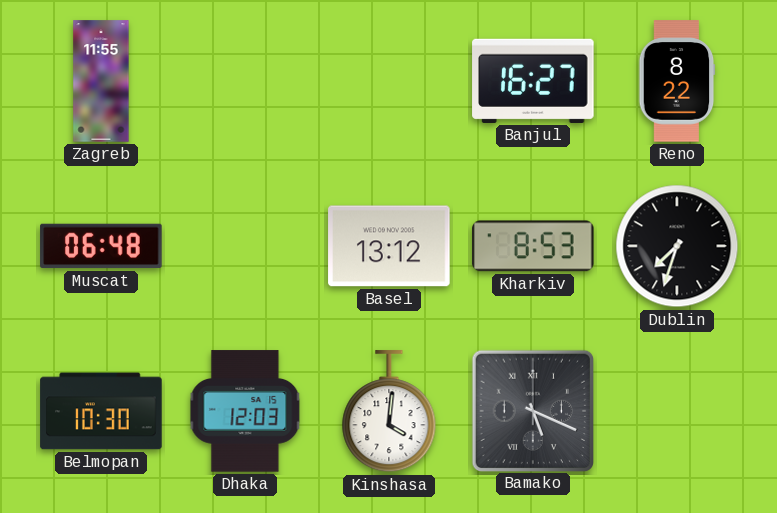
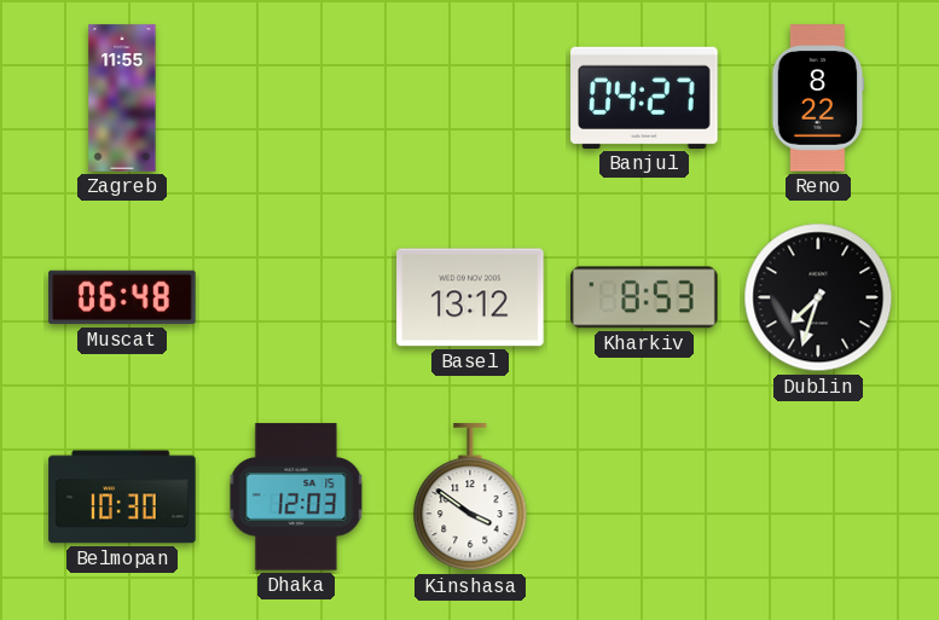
Banjul: 16:27 -> 04:27
Kinshasa: 4:01 -> 3:51
Bamako: 5:19 -> none
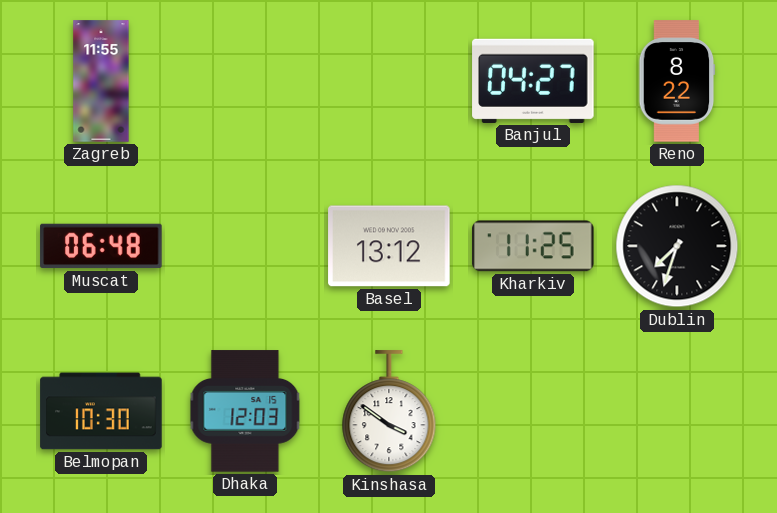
Kharkiv: 8:53 -> 11:25
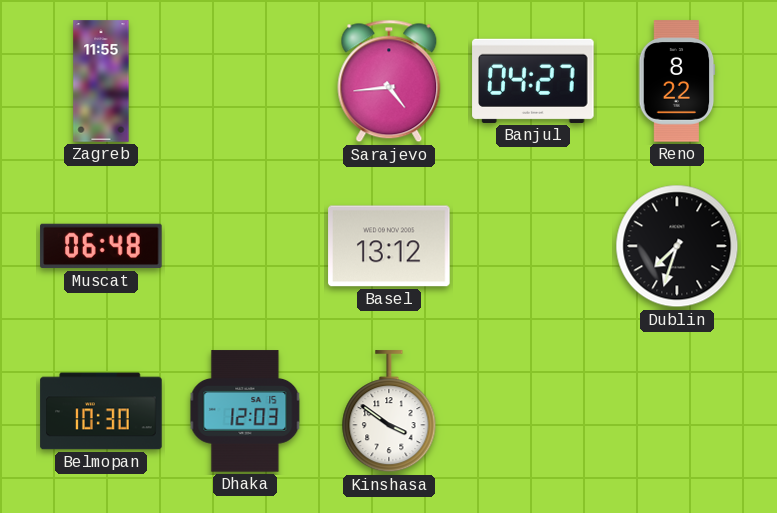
Sarajevo: none -> 4:44
Kharkiv: 11:25 -> none
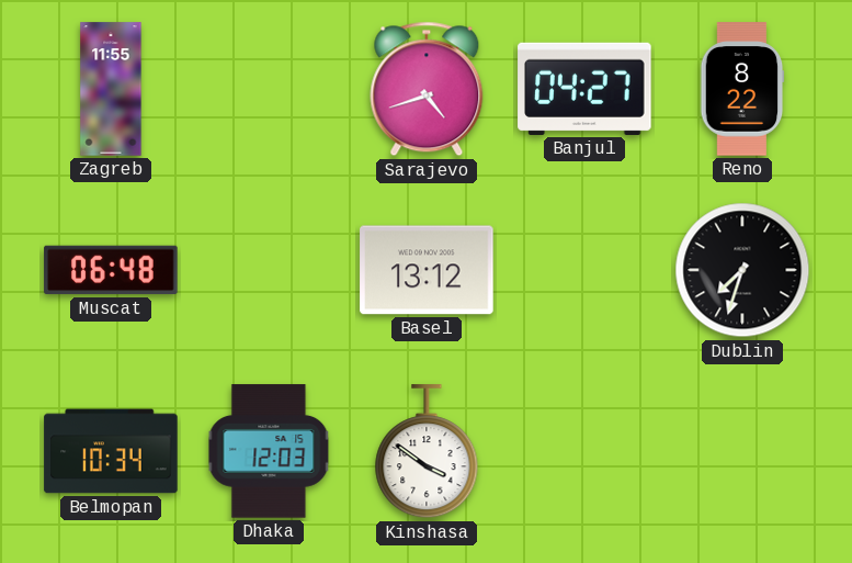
Sarajevo: 4:44 -> 4:42
Belmopan: 10:30 -> 10:34
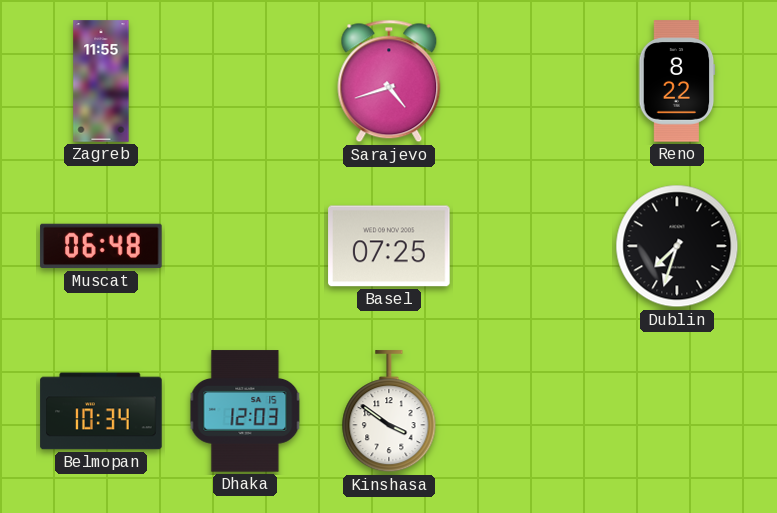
Banjul: 04:27 -> none
Basel: 13:12 -> 07:25
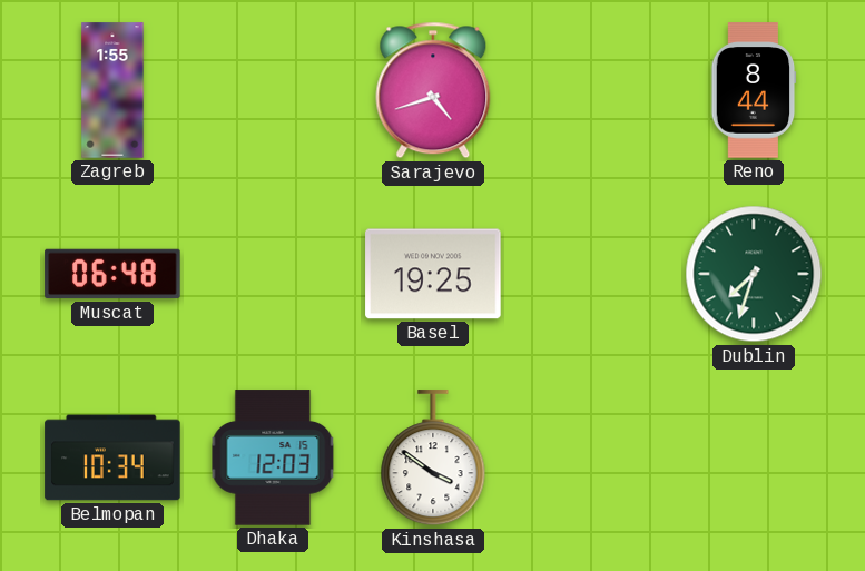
Zagreb: 11:55 -> 1:55
Reno: 8:22 -> 8:44
Basel: 07:25 -> 19:25
Dublin dial: black -> green
